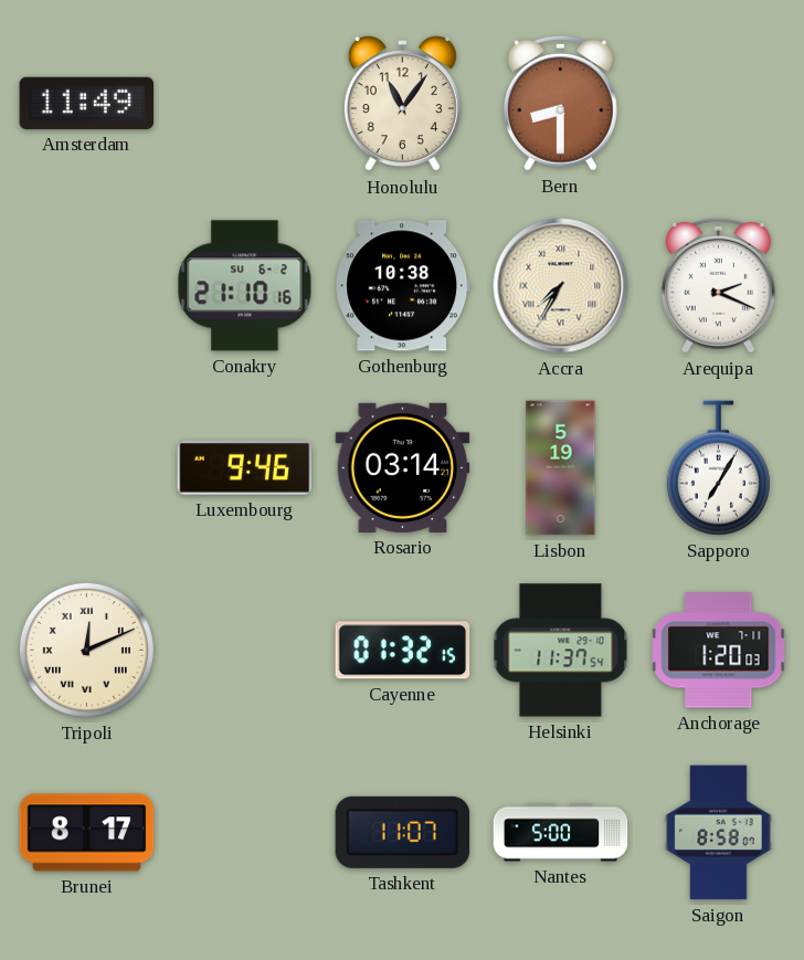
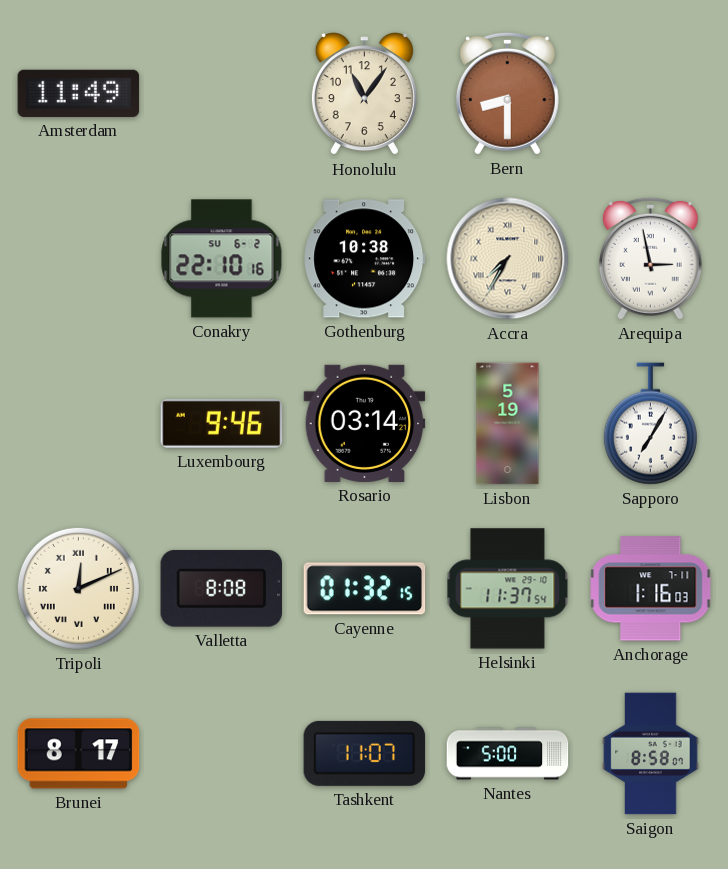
Conakry: 21:10 -> 22:10
Arequipa: 2:19 -> 2:58
Valletta: none -> 8:08
Anchorage: 1:20 -> 1:16
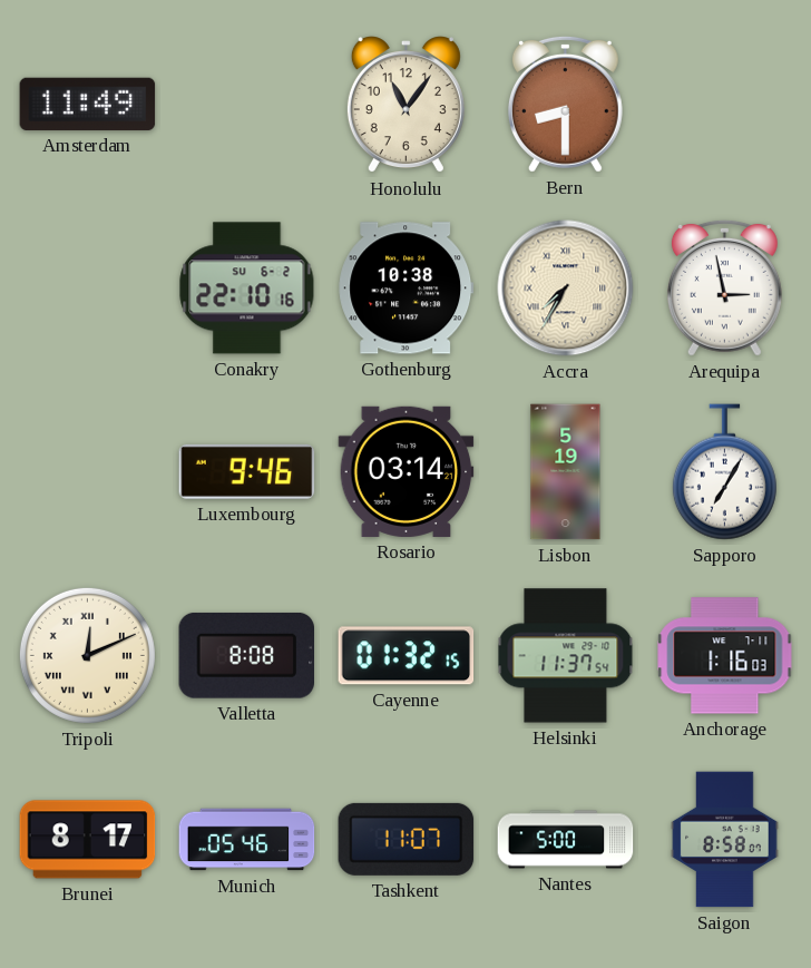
Munich: none -> 05:46
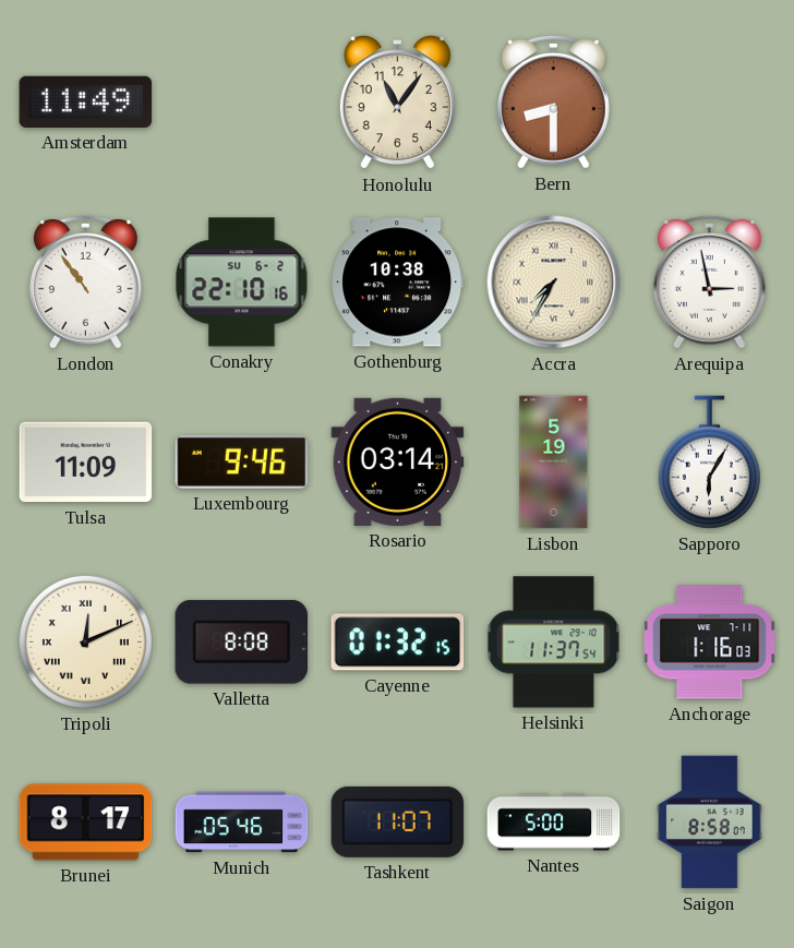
London: none -> 10:54
Tulsa: none -> 11:09
Sapporo: 7:05 -> 6:05
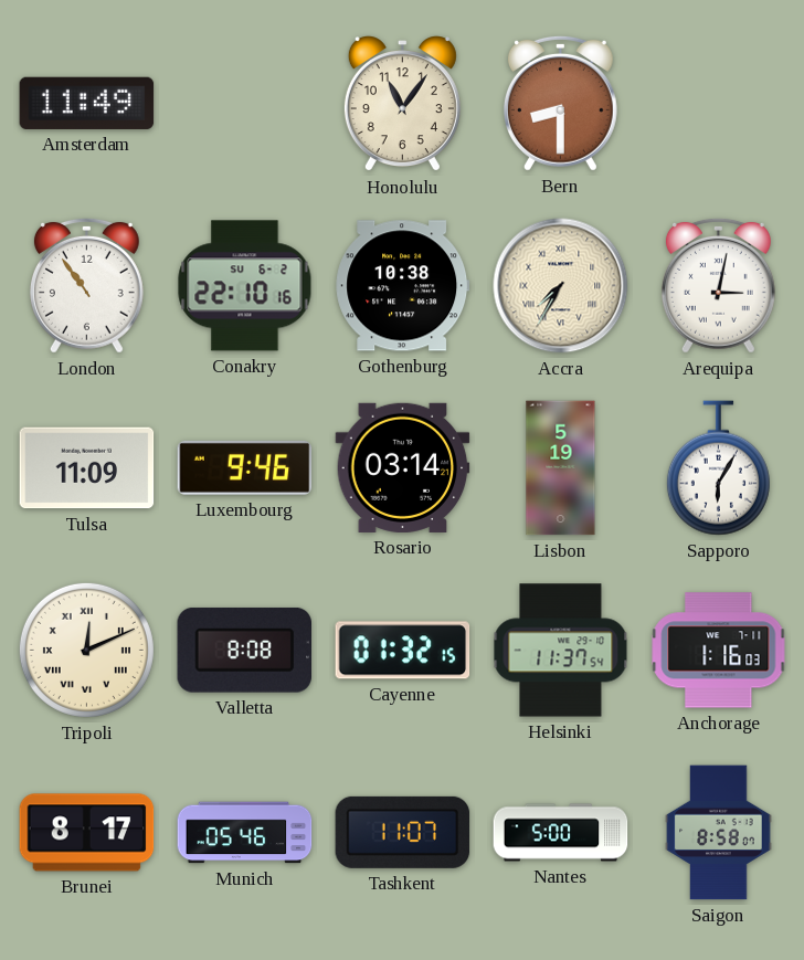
Arequipa: 2:58 -> 3:02
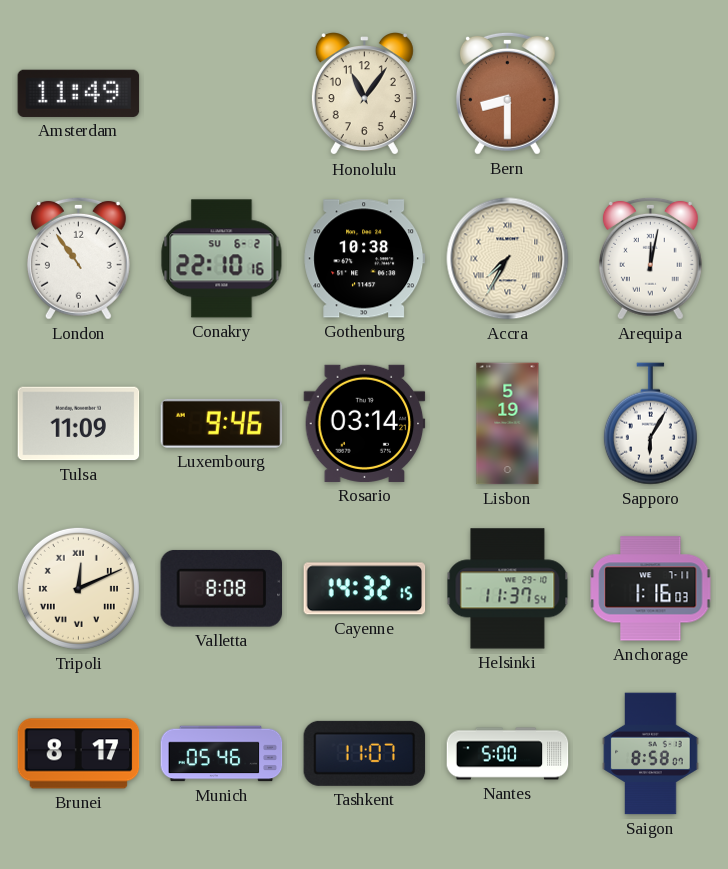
Arequipa: 3:02 -> 12:02
Cayenne: 01:32 -> 14:32
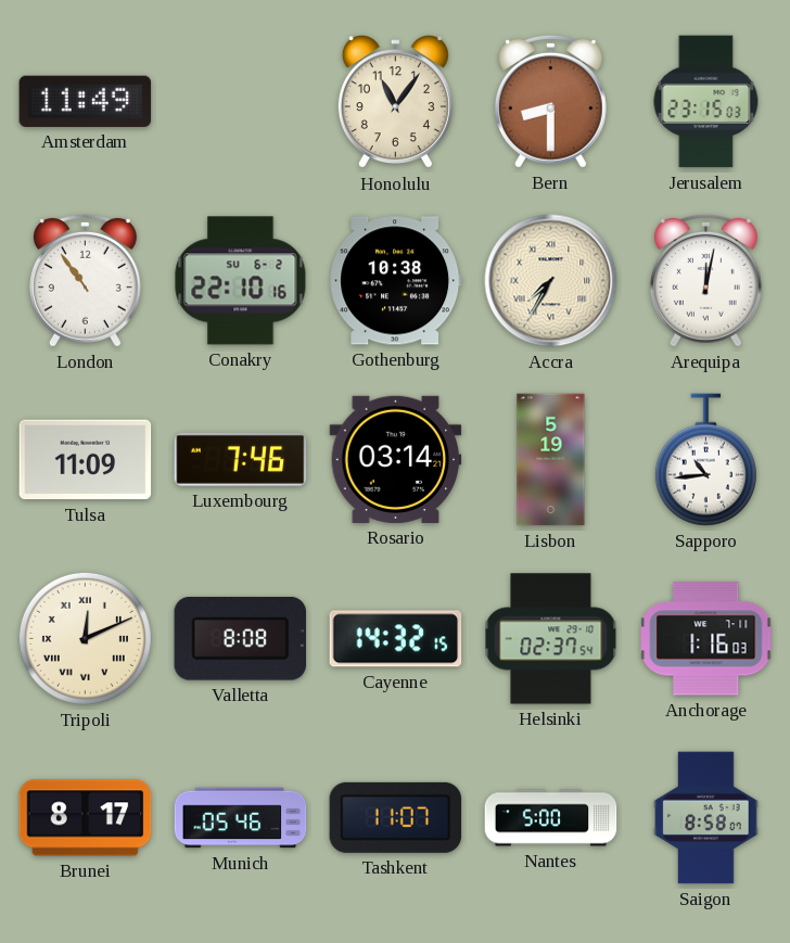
Jerusalem: none -> 23:15
Luxembourg: 9:46 -> 7:46
Sapporo: 6:05 -> 10:44
Helsinki: 11:37 -> 02:37
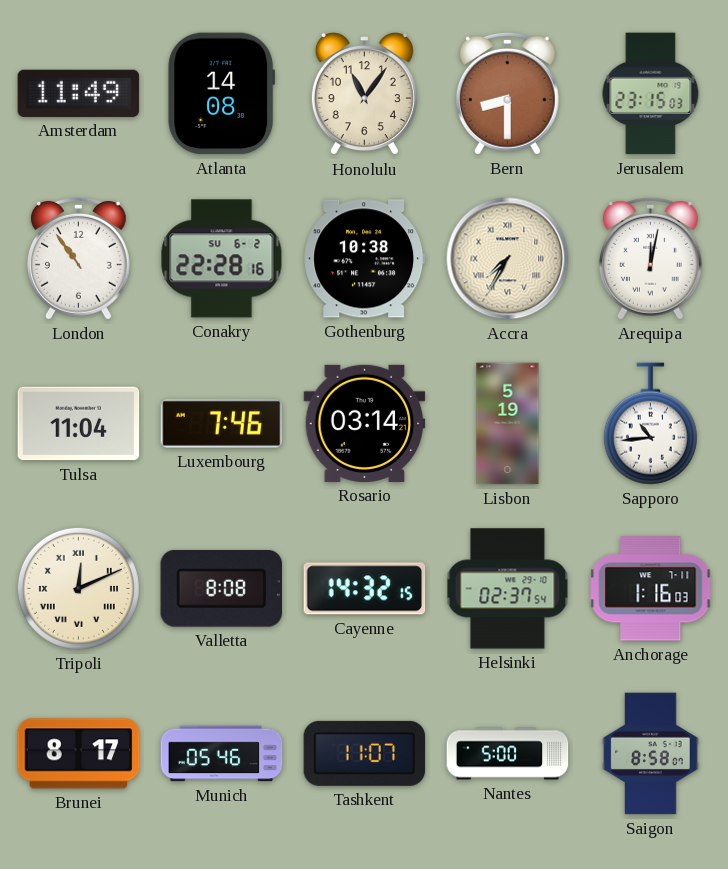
Atlanta: none -> 14:08
Conakry: 22:10 -> 22:28
Tulsa: 11:09 -> 11:04
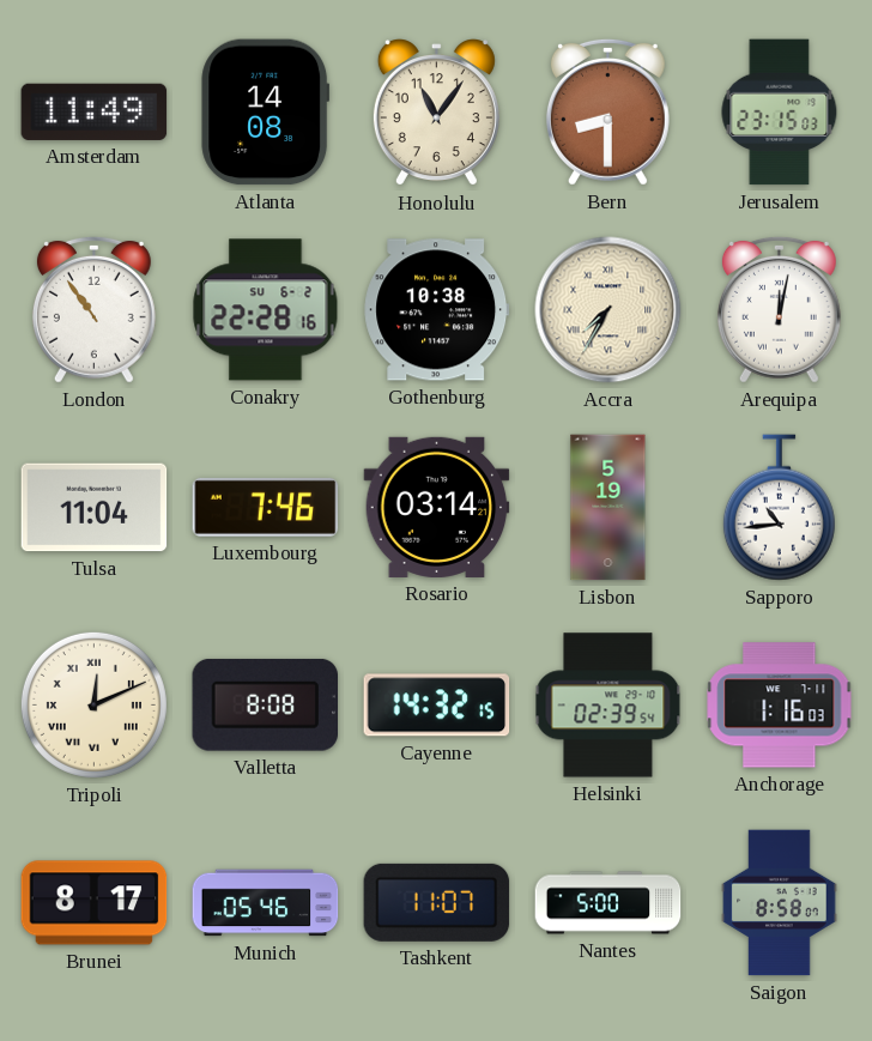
Helsinki: 02:37 -> 02:39
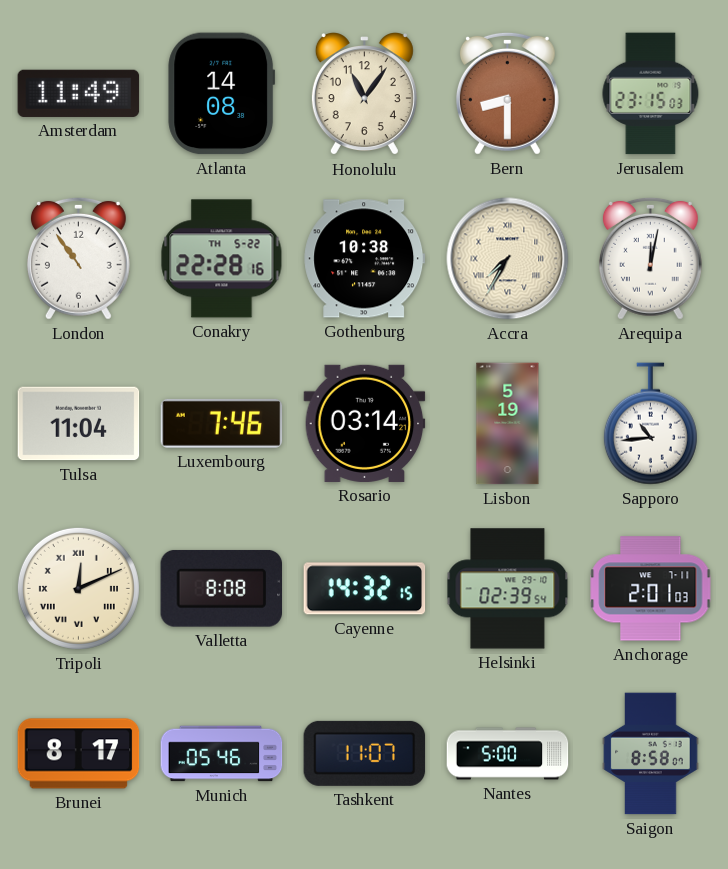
Conakry date: SU 6-2 -> TH 5-22
Anchorage: 1:16 -> 2:01
